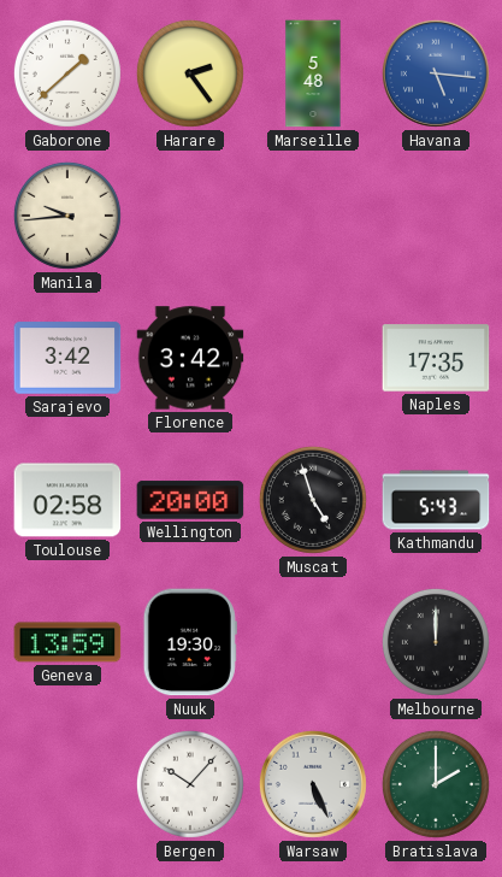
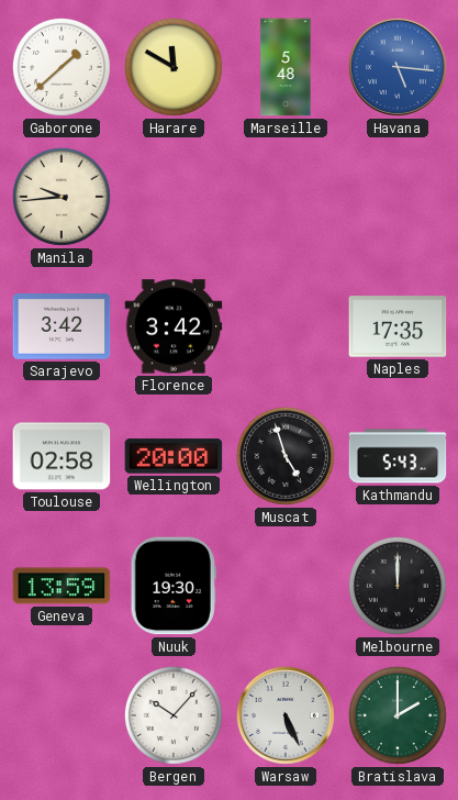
Harare: 2:24 -> 11:50
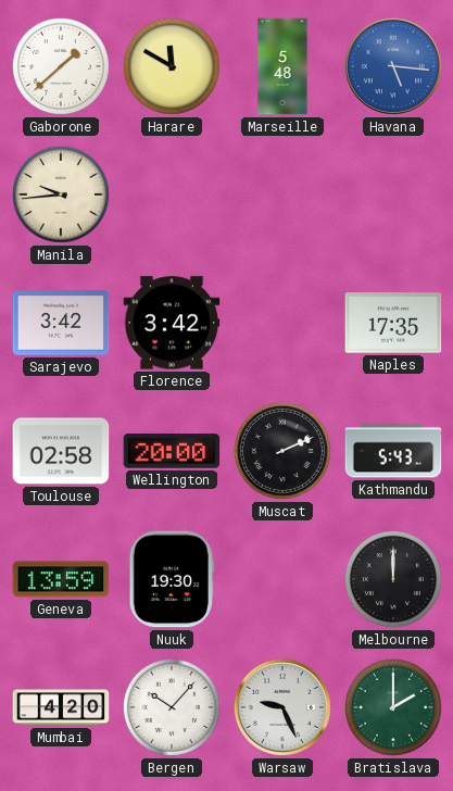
Muscat: 4:57 -> 2:11
Mumbai: none -> 4:20
Warsaw: 5:26 -> 9:26
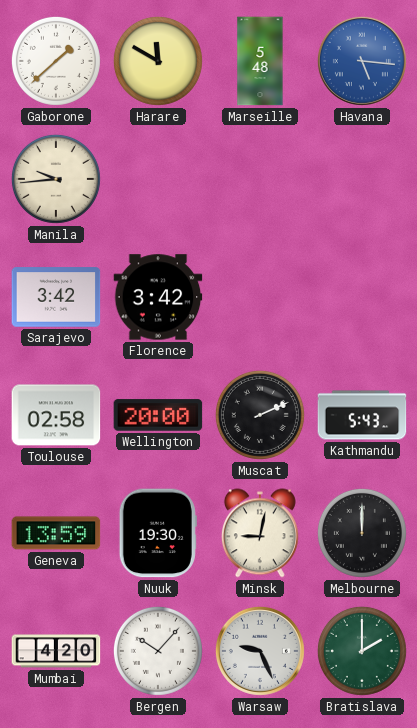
Naples: 17:35 -> none
Minsk: none -> 9:02
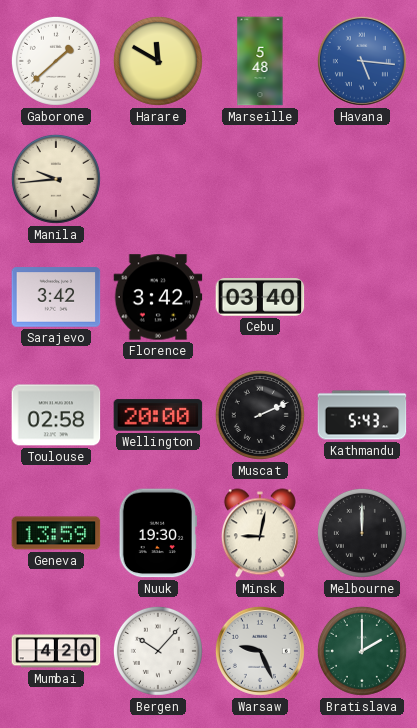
Cebu: none -> 03:40
